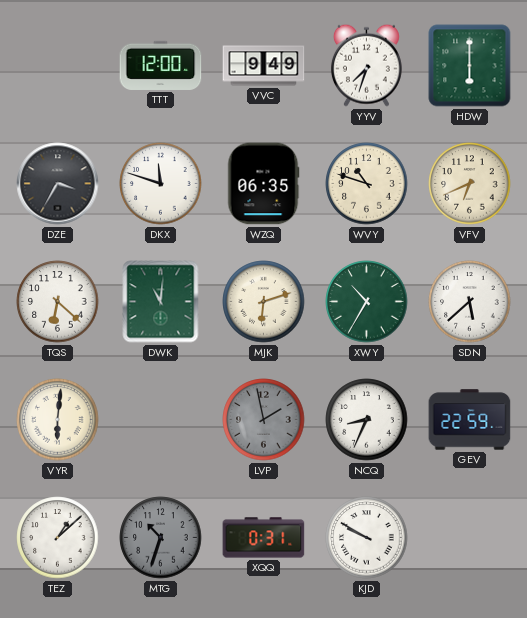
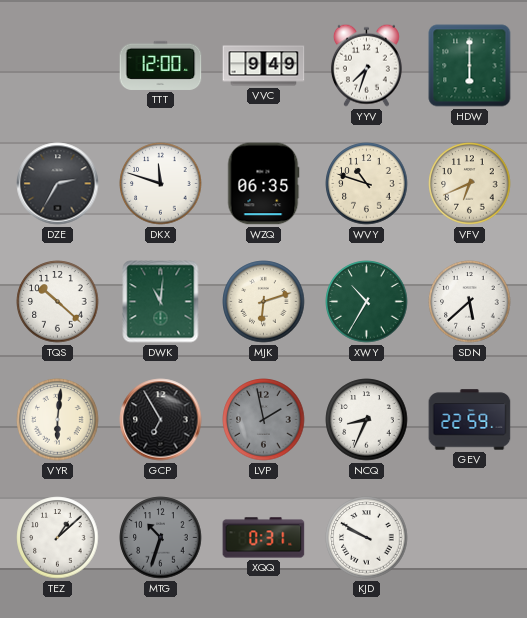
DZE: 3:35 -> 2:35
TQS: 6:22 -> 10:22
GCP: none -> 6:55
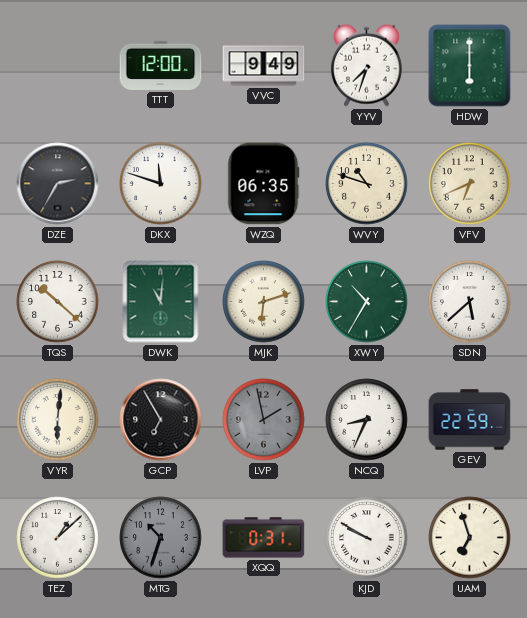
UAM: none -> 6:57
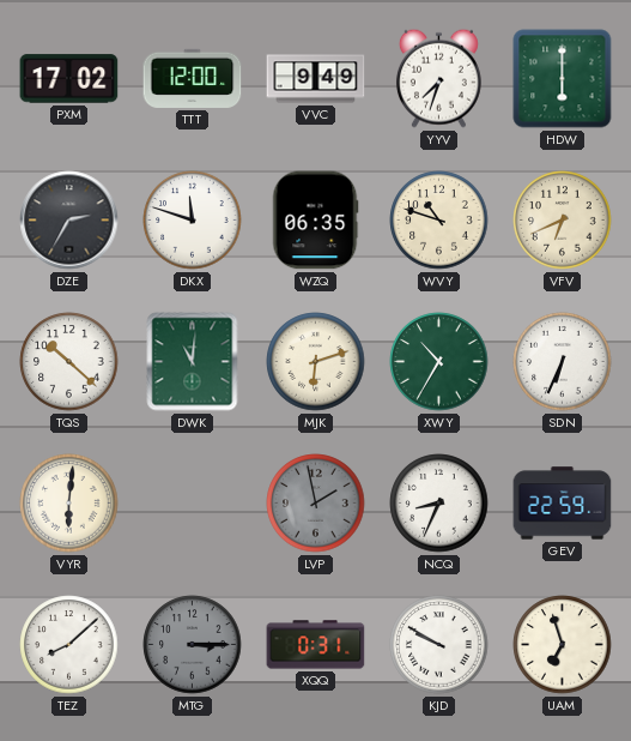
PXM: none -> 17:02
SDN: 5:38 -> 6:34
GCP: 6:55 -> none
TEZ: 1:08 -> 8:08
MTG: 10:33 -> 3:15
